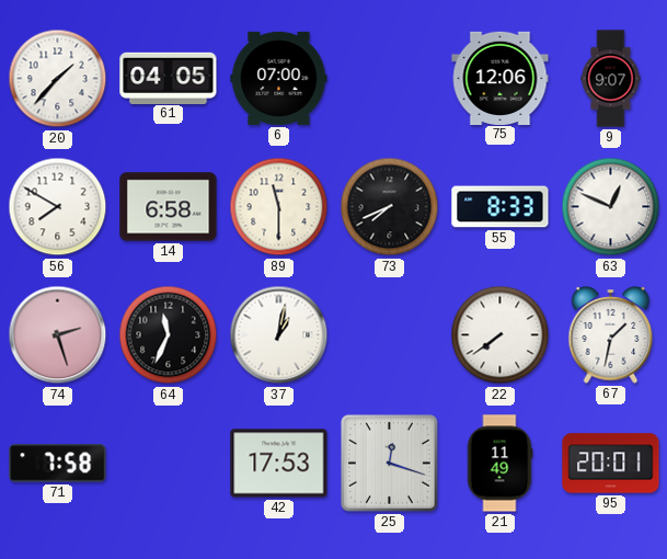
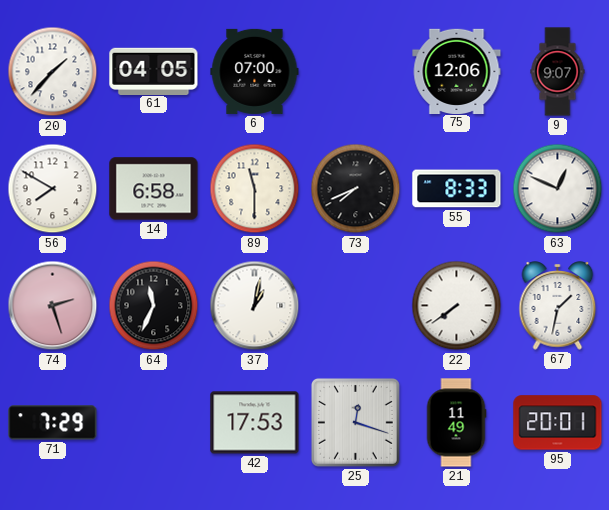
71: 7:58 -> 7:29
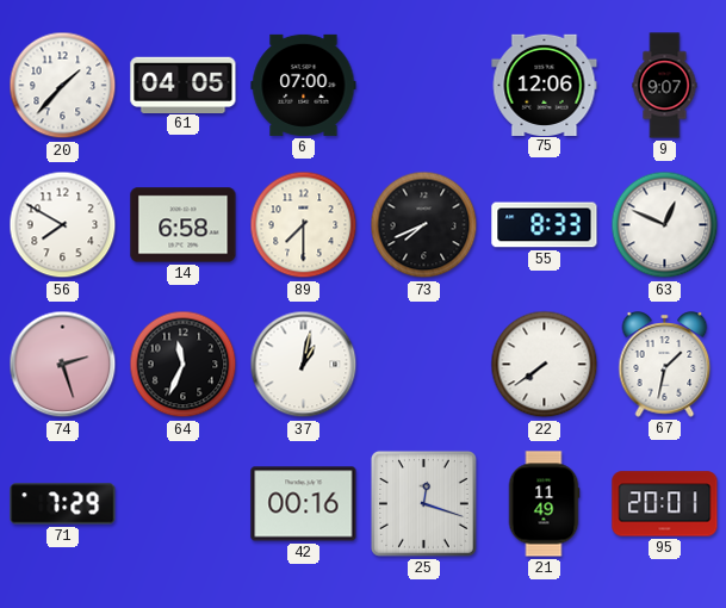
89: 11:30 -> 7:30
42: 17:53 -> 00:16
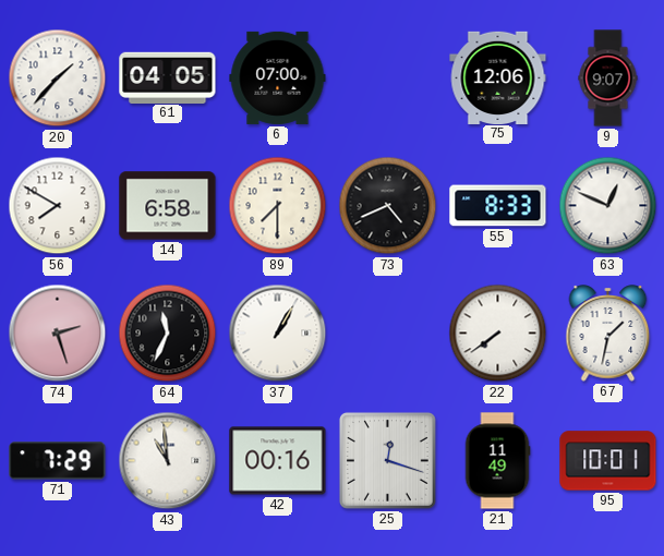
73: 7:41 -> 4:41
37: 1:02 -> 1:05
43: none -> 10:59
95: 20:01 -> 10:01
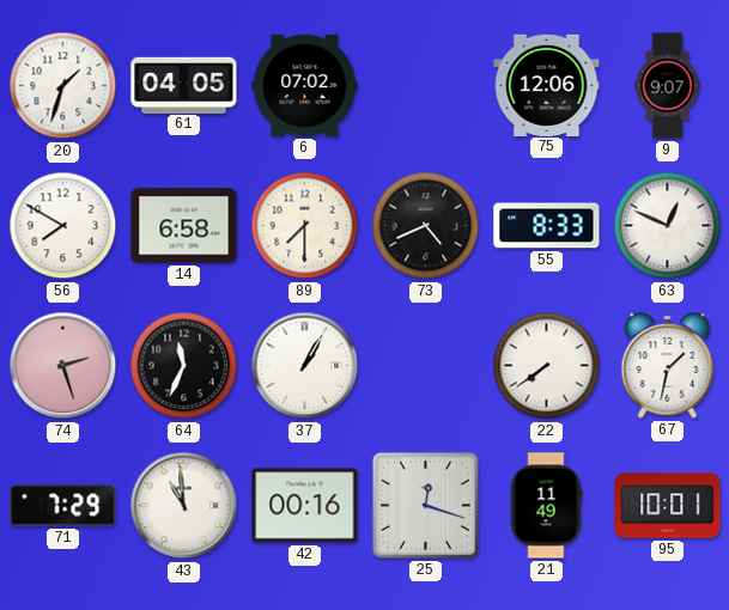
20: 1:37 -> 1:33
6: 07:00 -> 07:02
